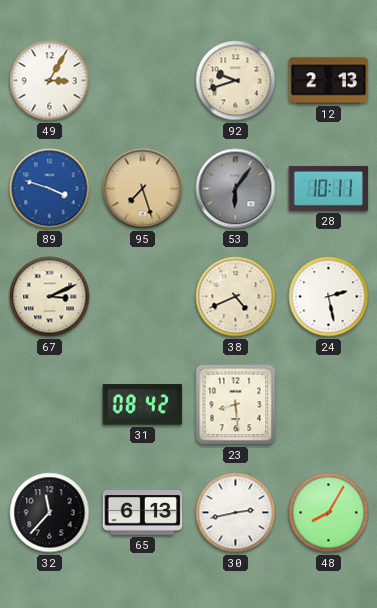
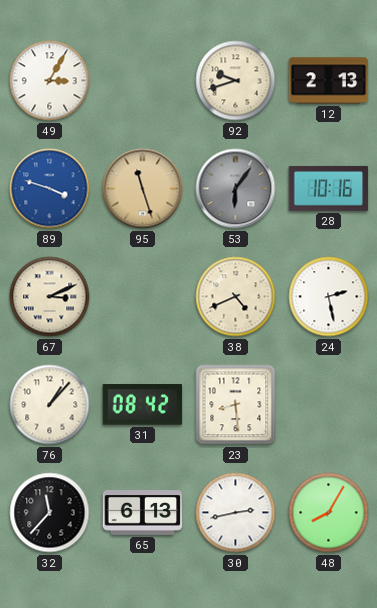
95: 7:27 -> 11:27
28: 10:11 -> 10:16
76: none -> 1:07
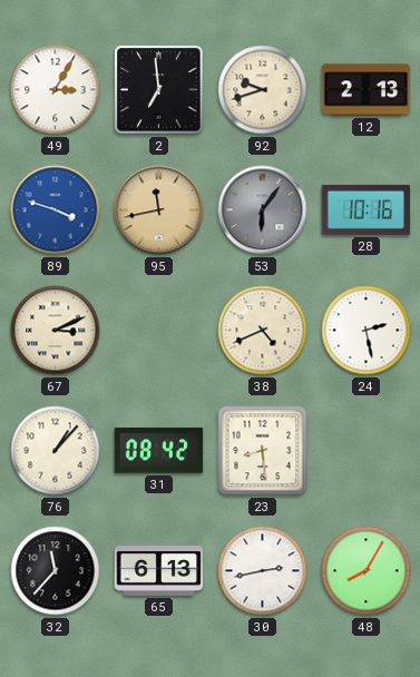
2: none -> 6:59
95: 11:27 -> 11:43
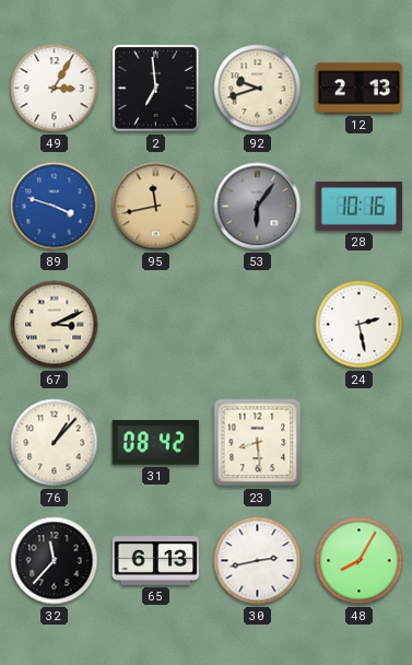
38: 4:41 -> none
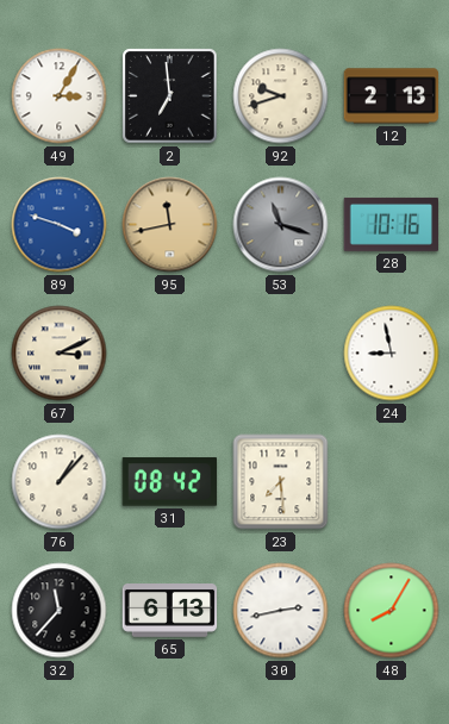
53: 6:06 -> 11:18
24: 2:28 -> 8:58
23: 8:29 -> 7:29
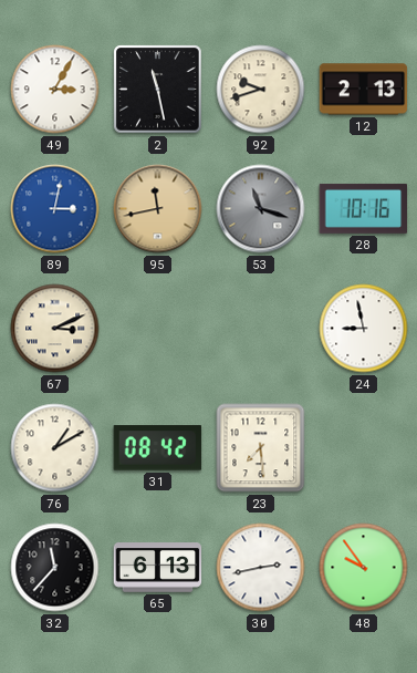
2: 6:59 -> 11:28
89: 3:48 -> 3:02
76: 1:07 -> 1:10
48: 8:05 -> 9:54
